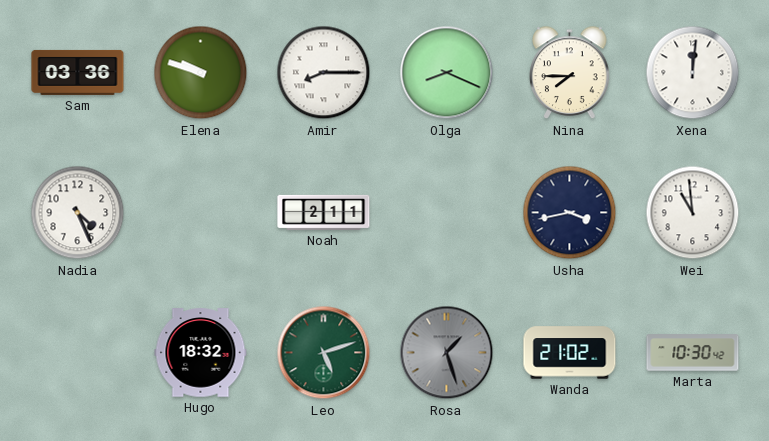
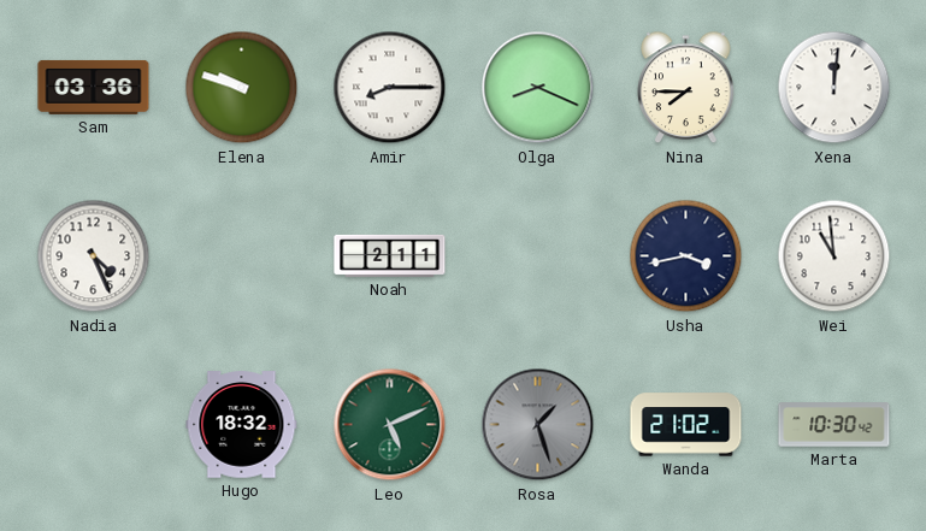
Leo: 5:12 -> 5:11
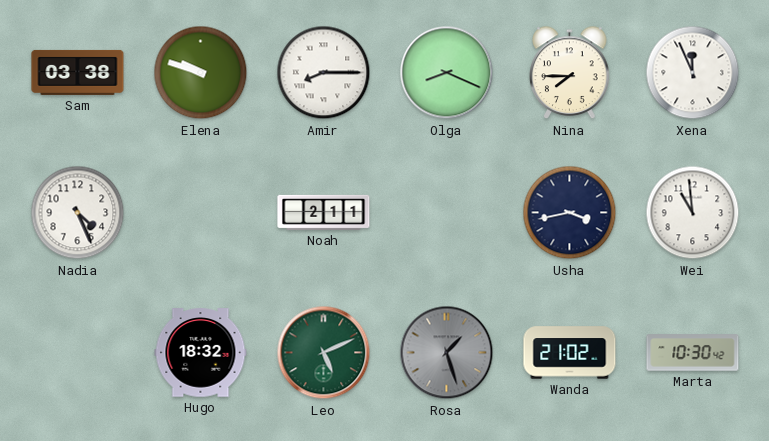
Sam: 03:36 -> 03:38
Xena: 12:01 -> 11:56
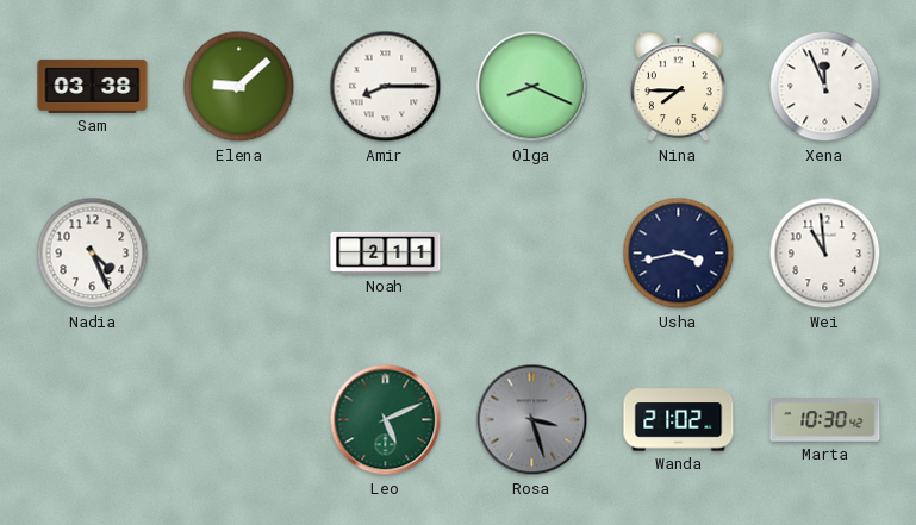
Elena: 9:48 -> 9:08
Hugo: 18:32 -> none
Rosa: 1:27 -> 3:27
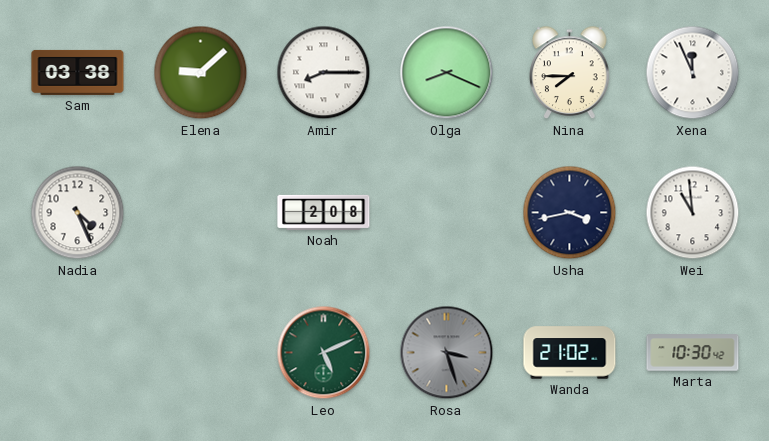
Noah: 2:11 -> 2:08
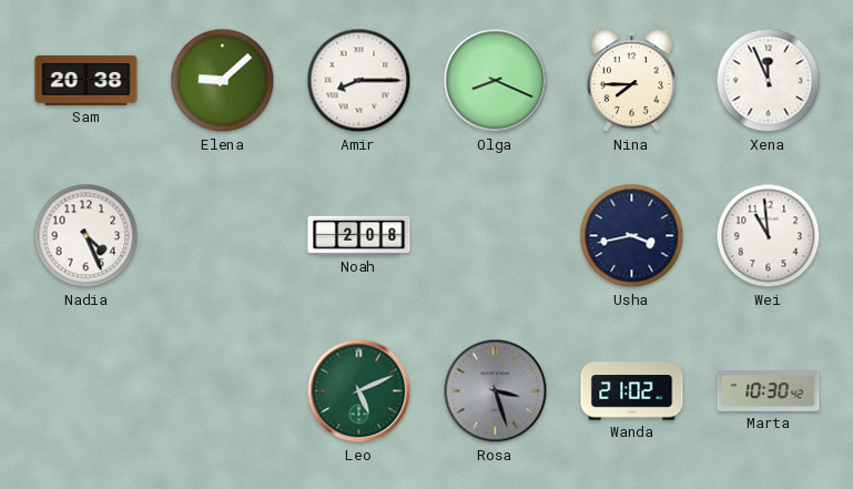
Sam: 03:38 -> 20:38
